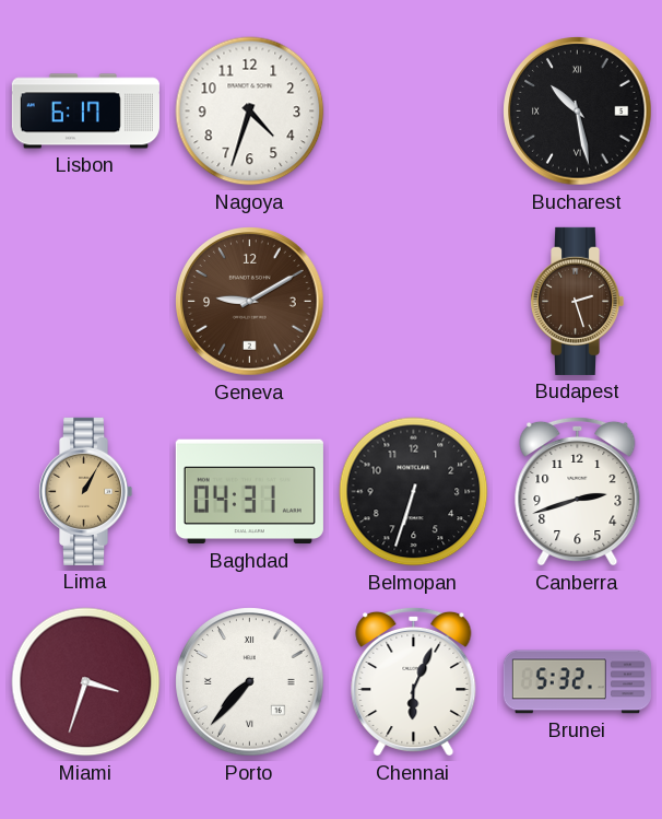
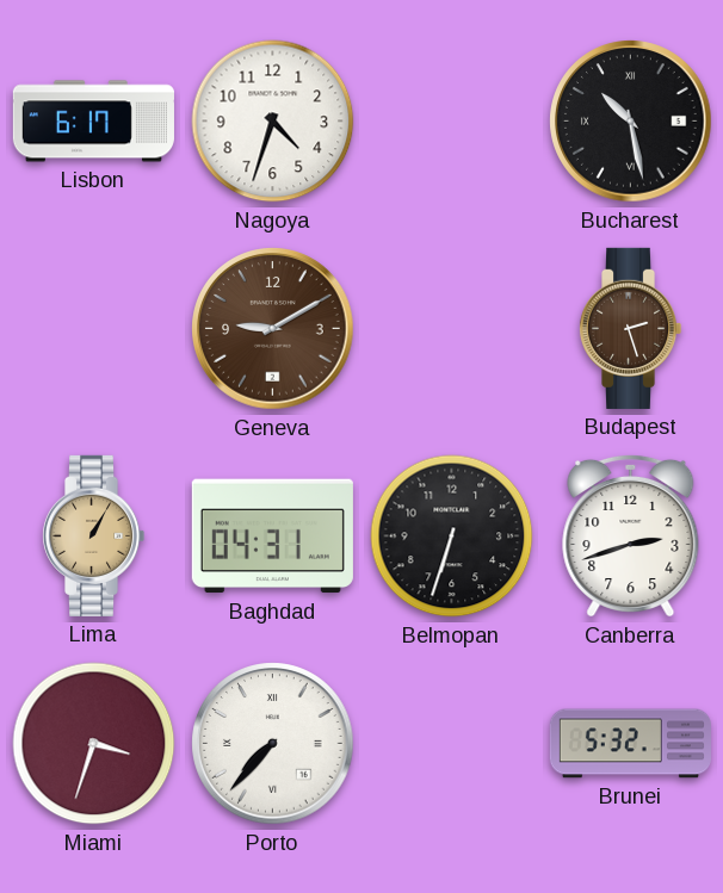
Chennai: 6:04 -> none
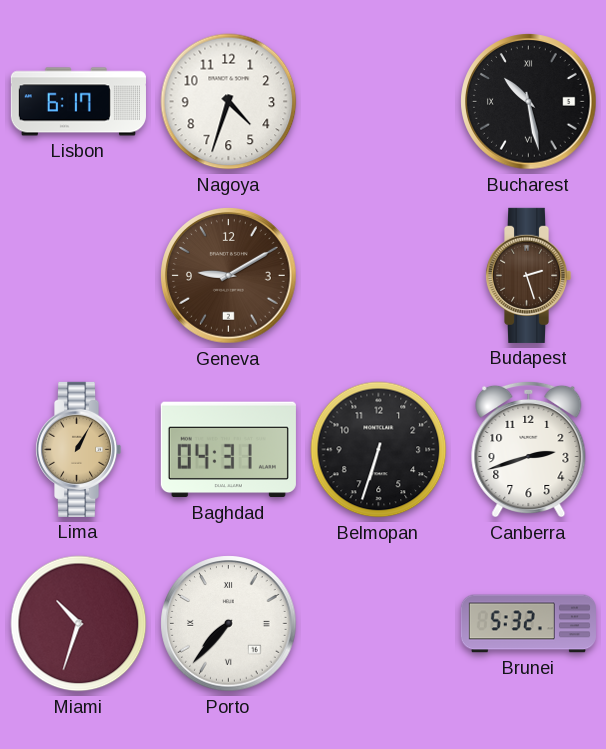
Miami: 3:33 -> 10:33
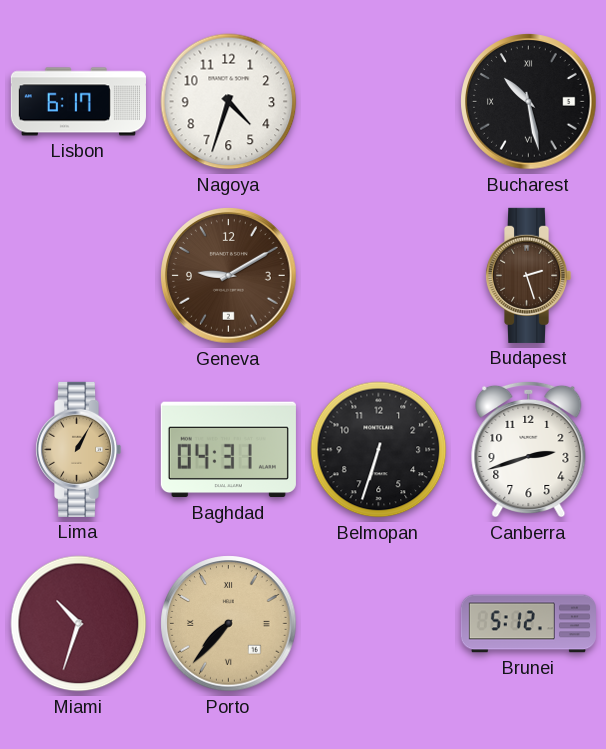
Porto dial: white -> champagne
Brunei: 5:32 -> 5:12
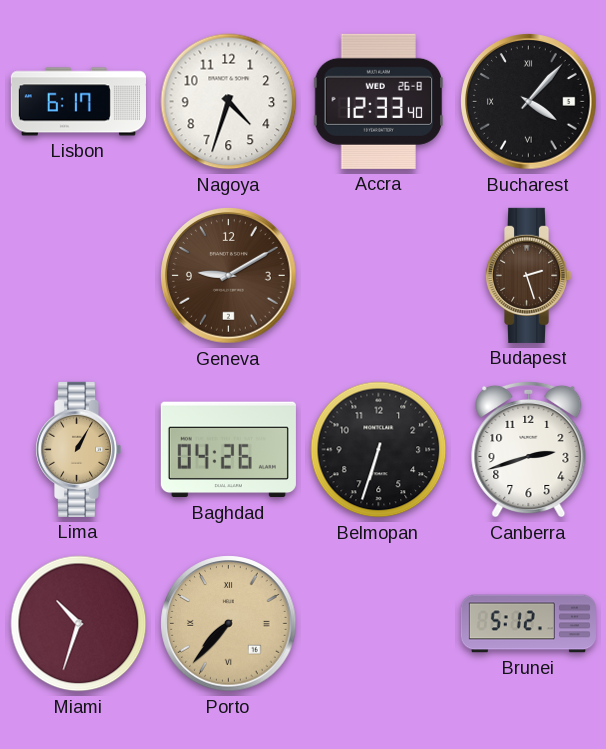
Accra: none -> 12:33
Bucharest: 10:28 -> 4:07
Baghdad: 04:31 -> 04:26
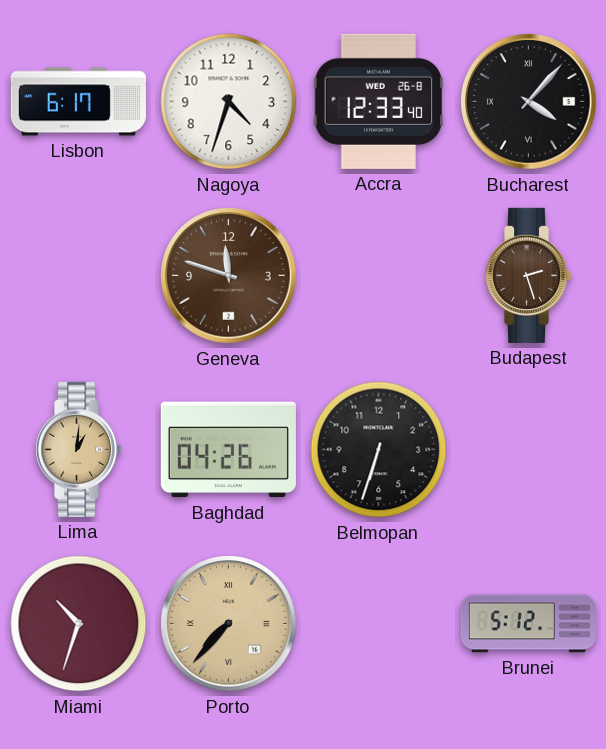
Geneva: 9:10 -> 11:48
Lima: 1:05 -> 1:01
Canberra: 2:42 -> none
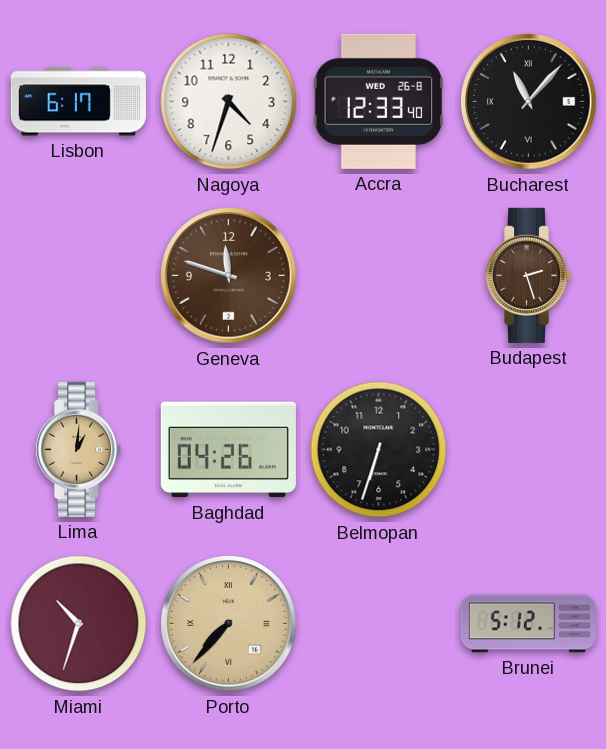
Bucharest: 4:07 -> 11:07
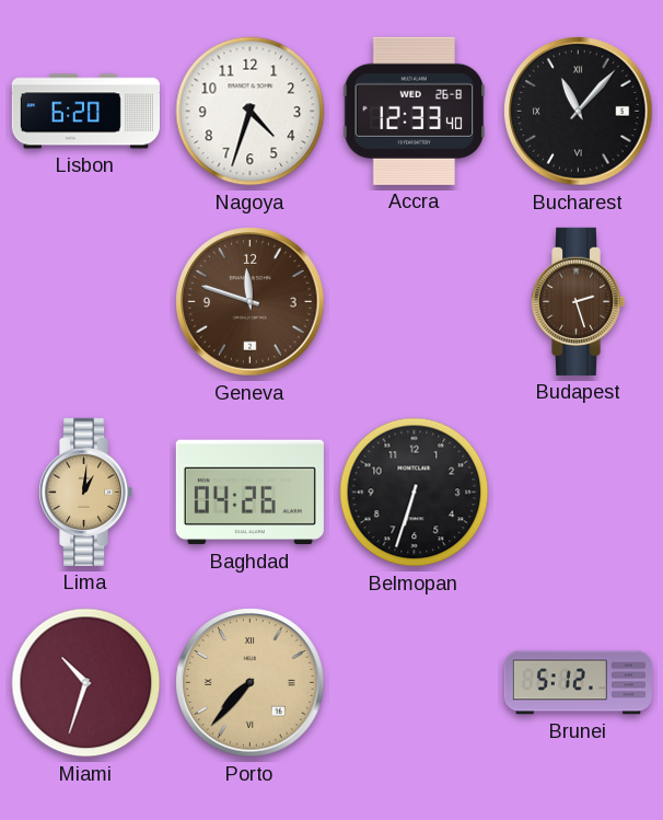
Lisbon: 6:17 -> 6:20
